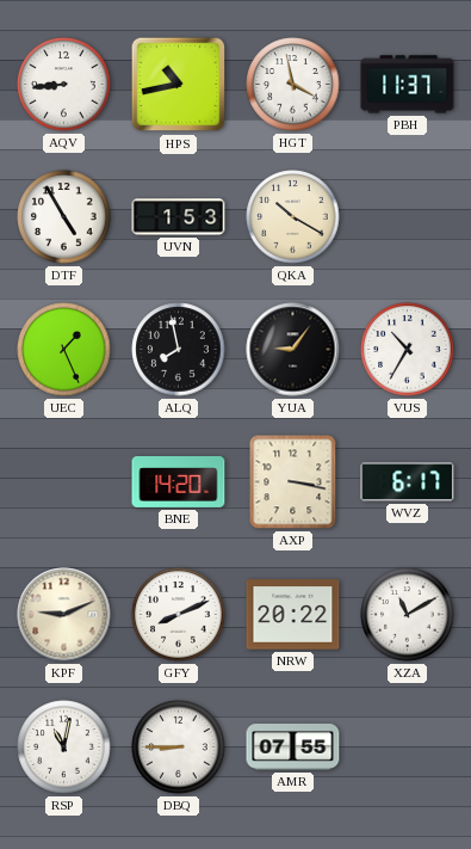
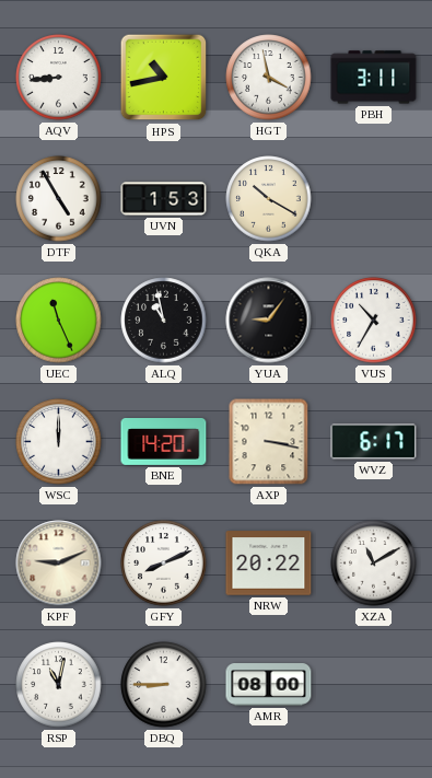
PBH: 11:37 -> 3:11
UEC: 1:26 -> 11:26
ALQ: 7:58 -> 10:58
WSC: none -> 12:00
AMR: 07:55 -> 08:00
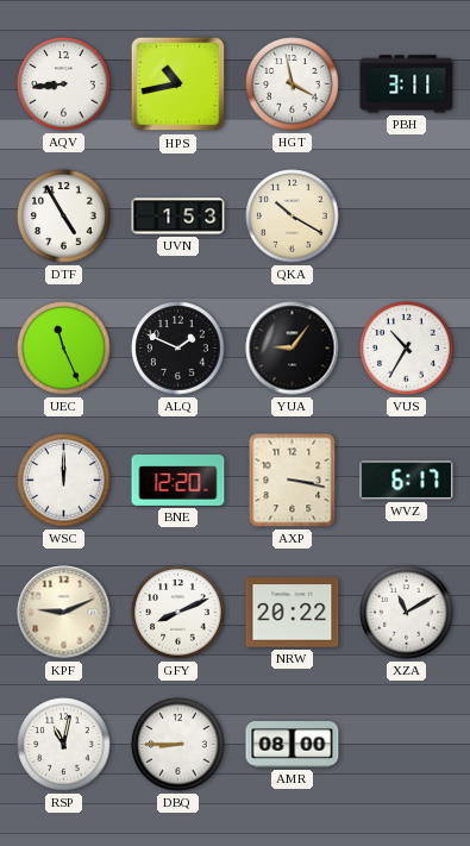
ALQ: 10:58 -> 1:49
BNE: 14:20 -> 12:20
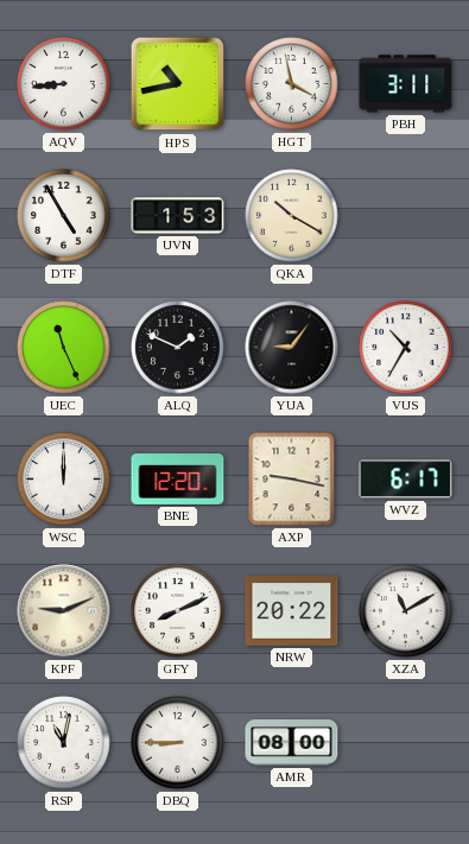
AXP: 3:17 -> 9:17
